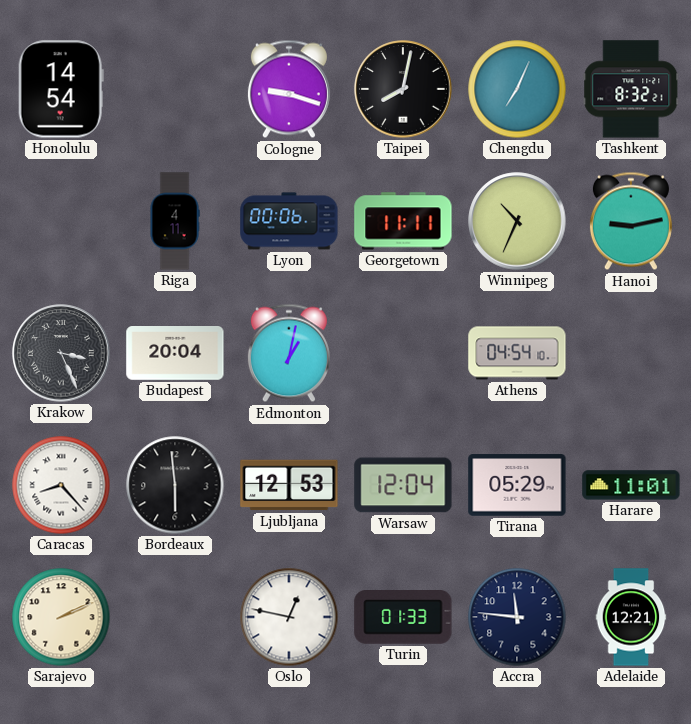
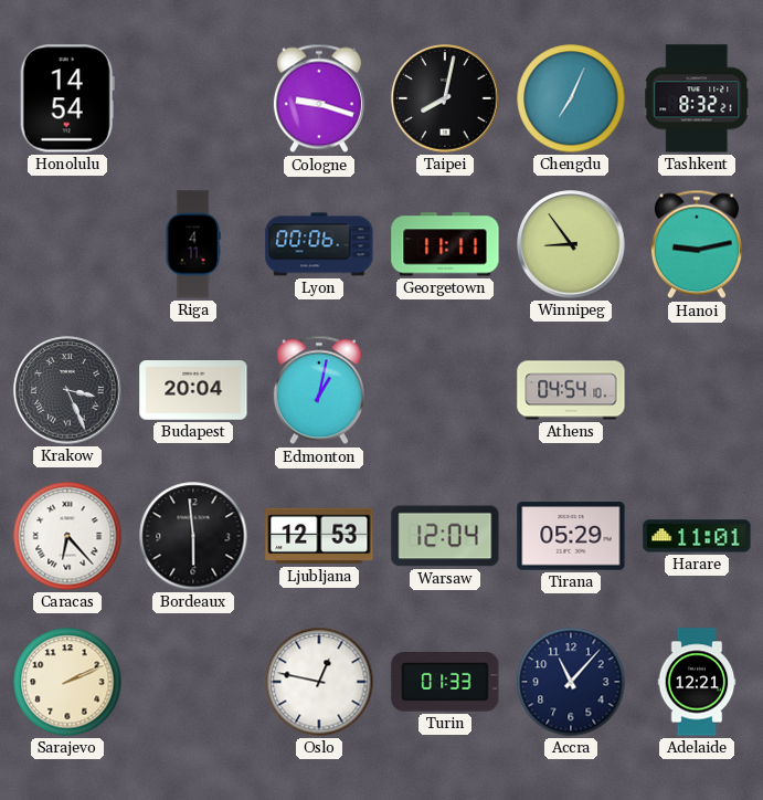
Winnipeg: 10:34 -> 8:54
Caracas: 8:23 -> 6:23
Accra: 11:46 -> 11:07
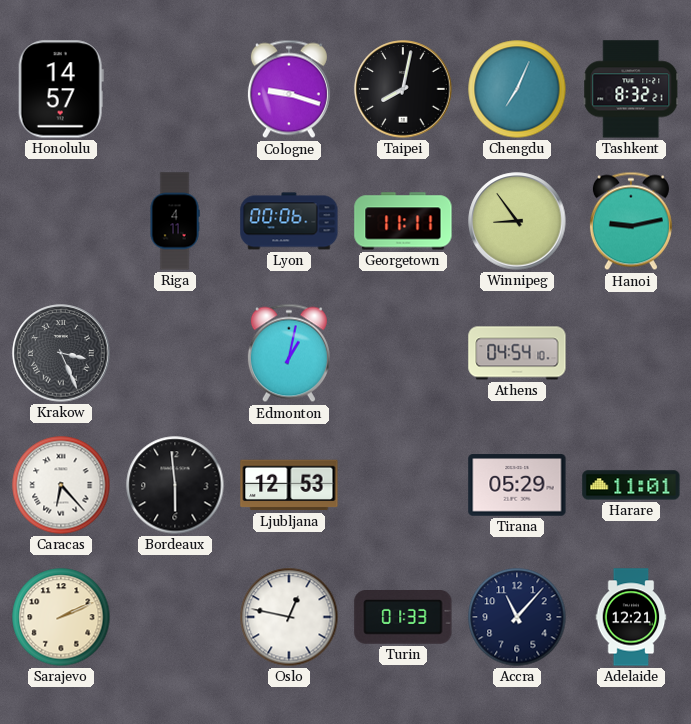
Honolulu: 14:54 -> 14:57
Budapest: 20:04 -> none
Warsaw: 12:04 -> none
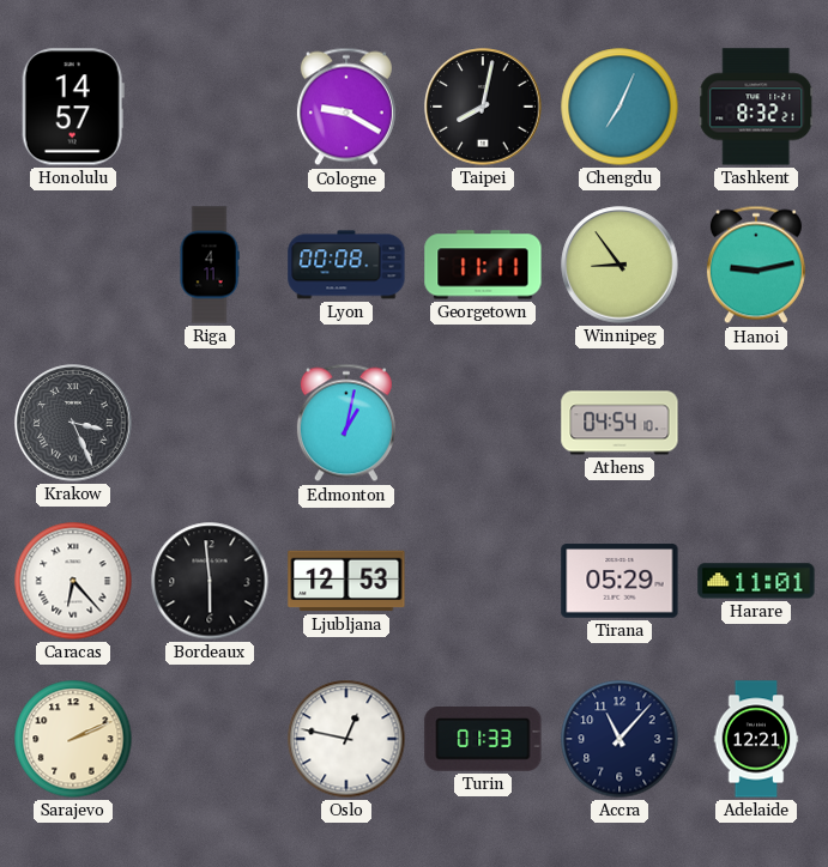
Cologne: 9:18 -> 9:20
Lyon: 00:06 -> 00:08
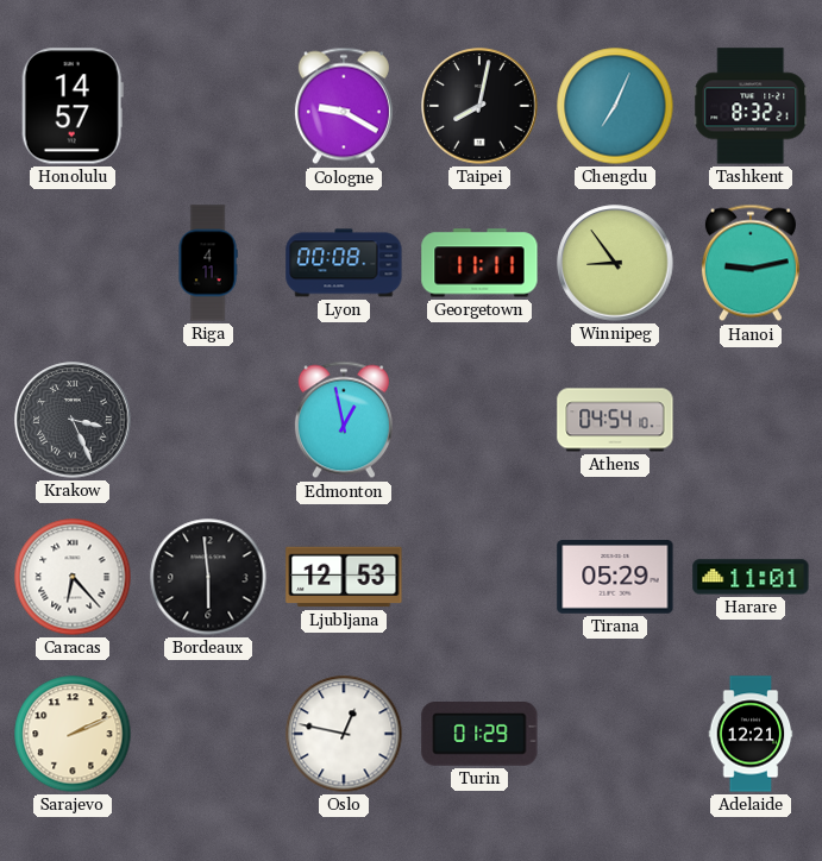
Edmonton: 1:02 -> 12:58
Turin: 01:33 -> 01:29
Accra: 11:07 -> none
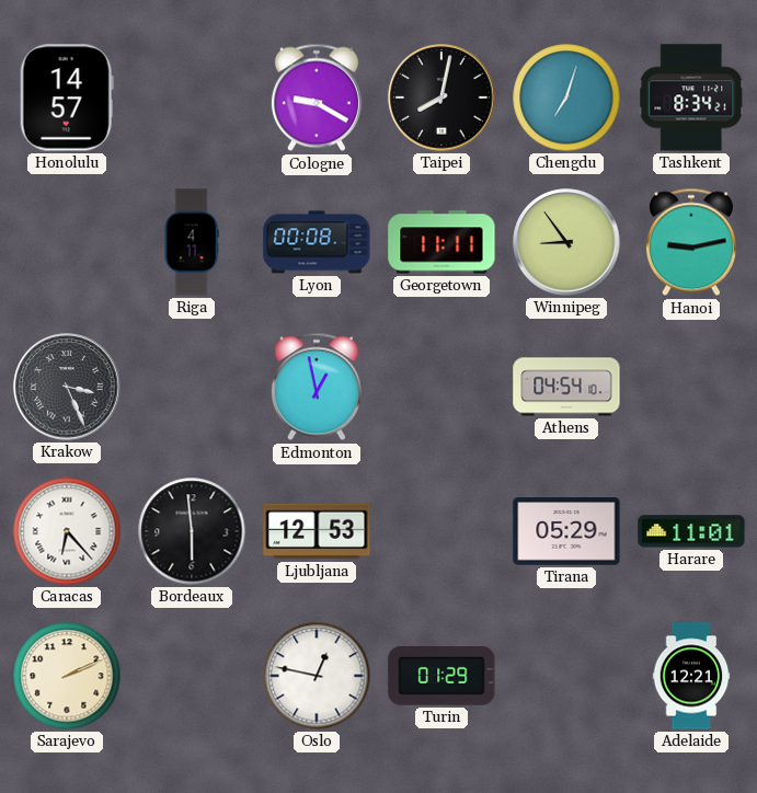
Chengdu: 7:04 -> 7:03
Tashkent: 8:32 -> 8:34
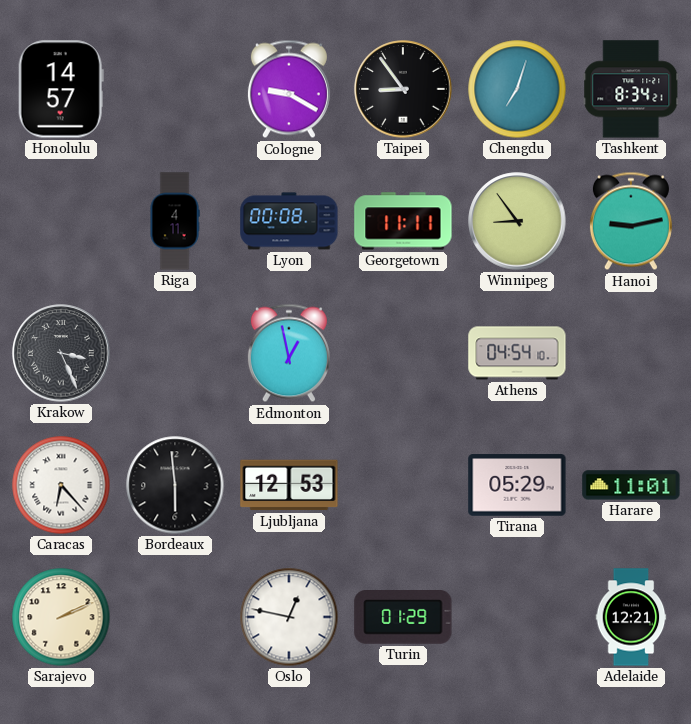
Taipei: 8:02 -> 8:54
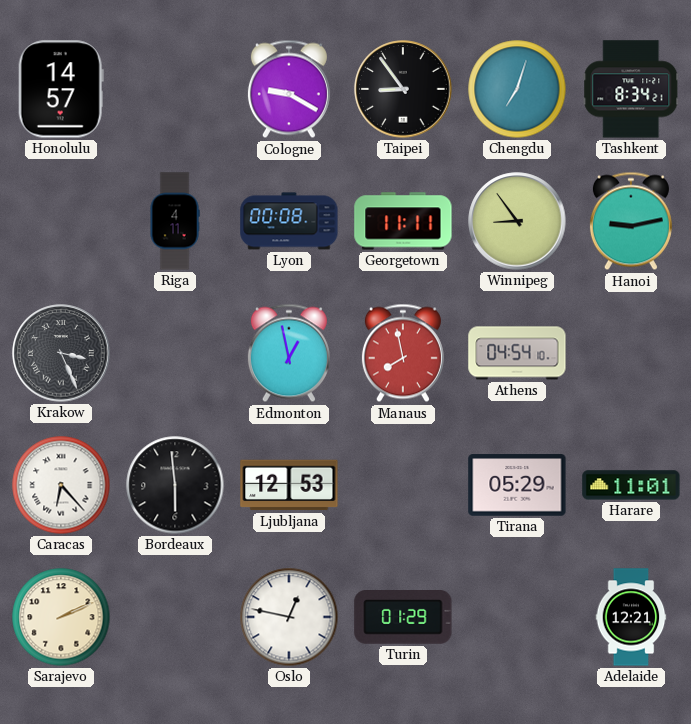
Manaus: none -> 7:58
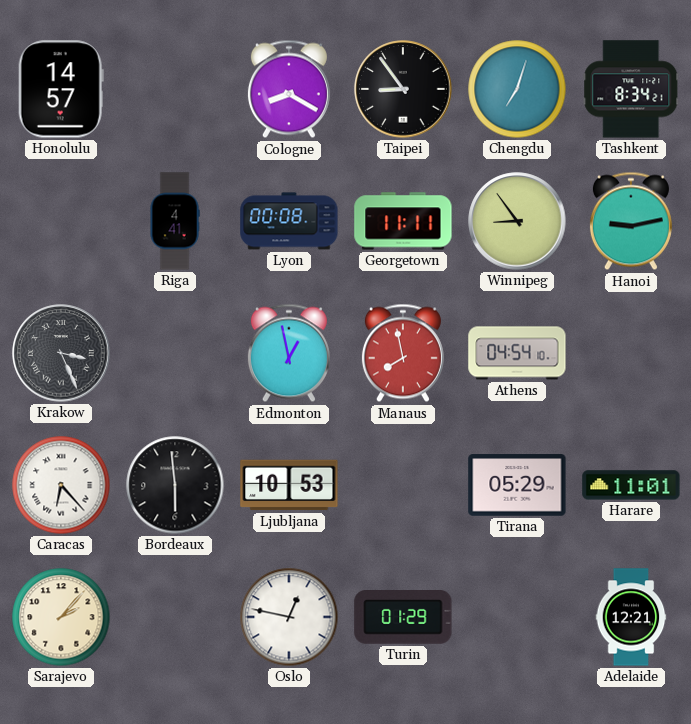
Cologne: 9:20 -> 8:20
Riga: 4:11 -> 4:41
Ljubljana: 12:53 -> 10:53
Sarajevo: 2:11 -> 2:07
